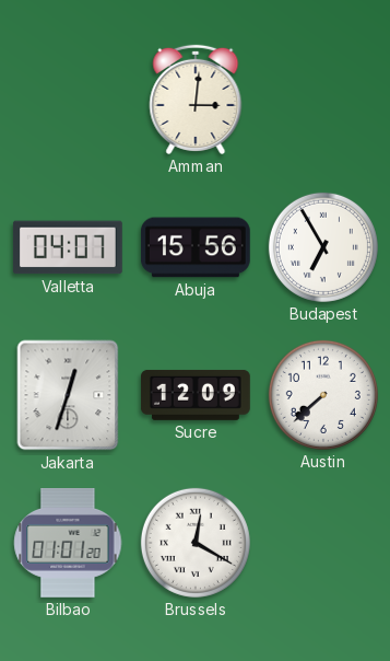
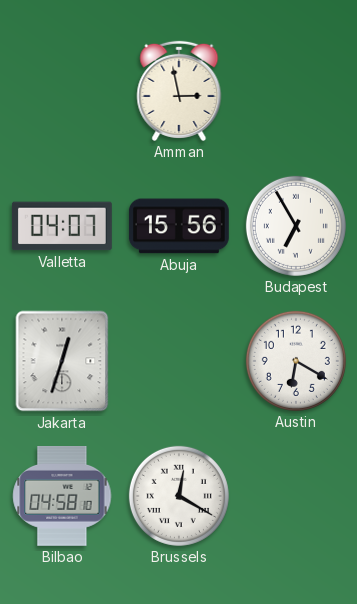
Amman: 3:01 -> 2:58
Sucre: 12:09 -> none
Austin: 7:38 -> 6:20
Bilbao: 01:01 -> 04:58
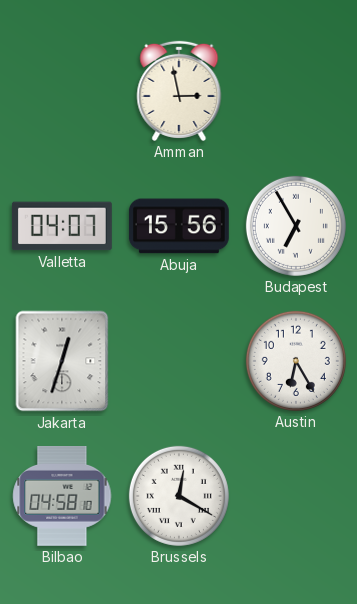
Austin: 6:20 -> 6:25
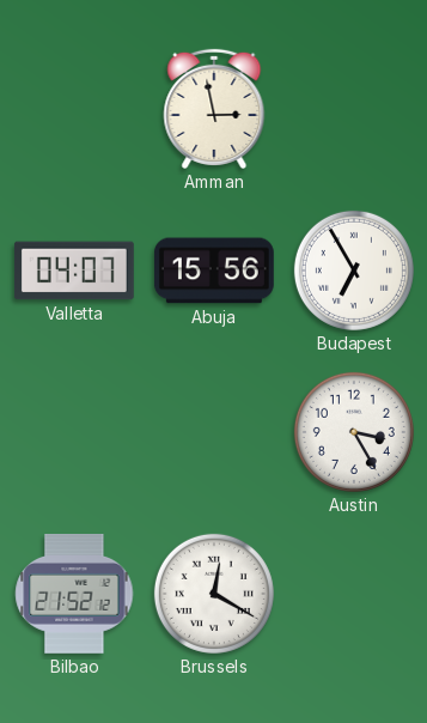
Jakarta: 12:33 -> none
Austin: 6:25 -> 3:25
Bilbao: 04:58 -> 21:52
